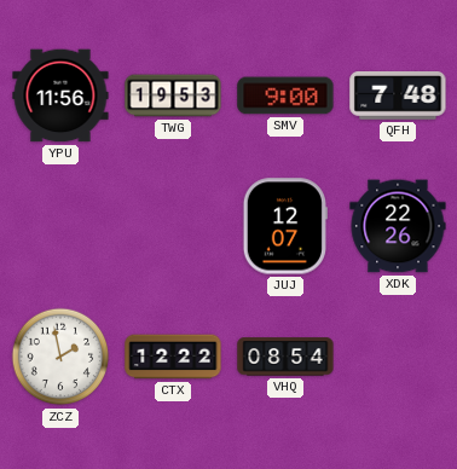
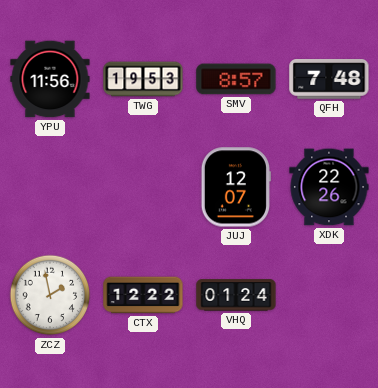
SMV: 9:00 -> 8:57
VHQ: 08:54 -> 01:24
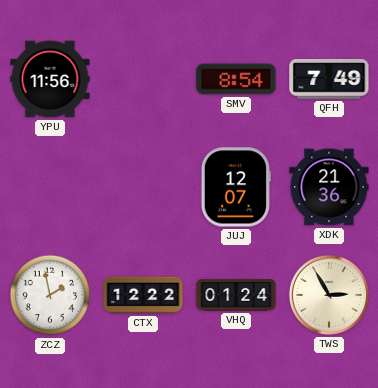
TWG: 19:53 -> none
SMV: 8:57 -> 8:54
QFH: 7:48 -> 7:49
XDK: 22:26 -> 21:36
TWS: none -> 2:55
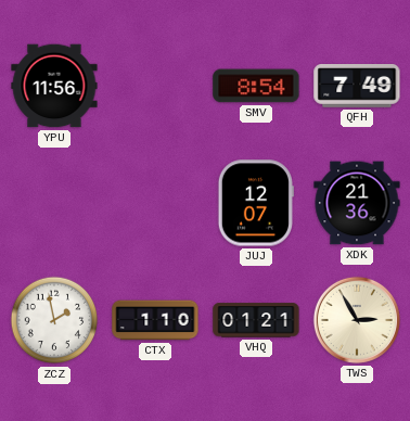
CTX: 12:22 -> 1:10
VHQ: 01:24 -> 01:21
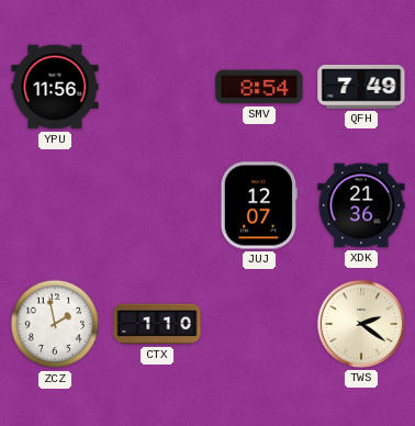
VHQ: 01:21 -> none
TWS: 2:55 -> 2:21
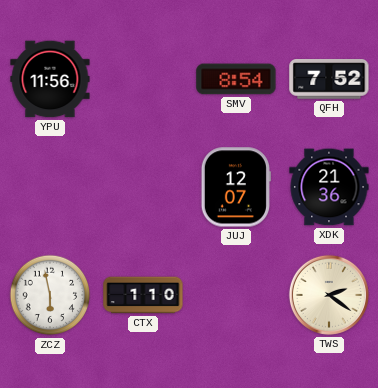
QFH: 7:49 -> 7:52
ZCZ: 1:58 -> 5:58
